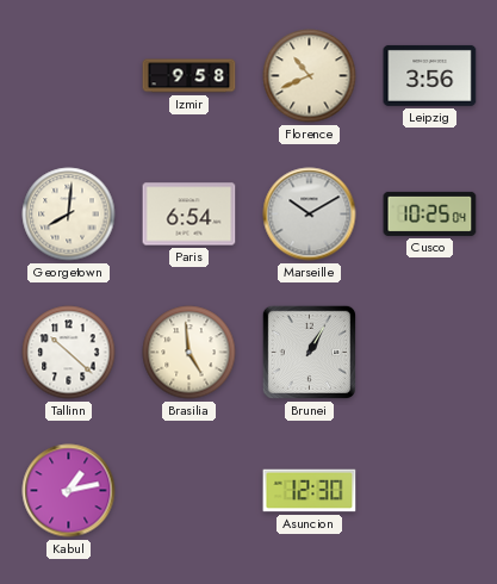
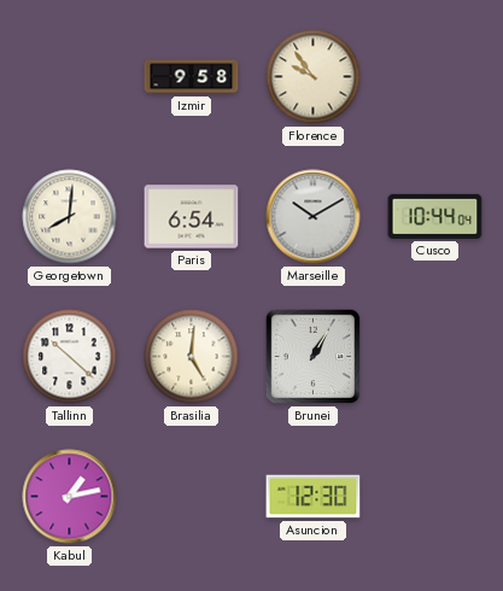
Florence: 10:41 -> 9:54
Leipzig: 3:56 -> none
Cusco: 10:25 -> 10:44
Brasilia: 4:59 -> 5:01
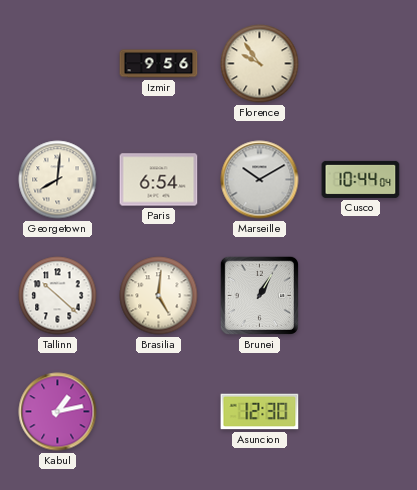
Izmir: 9:58 -> 9:56
